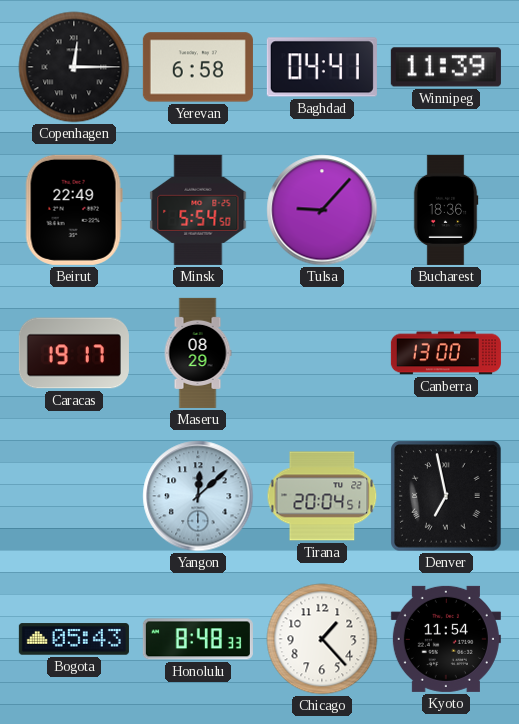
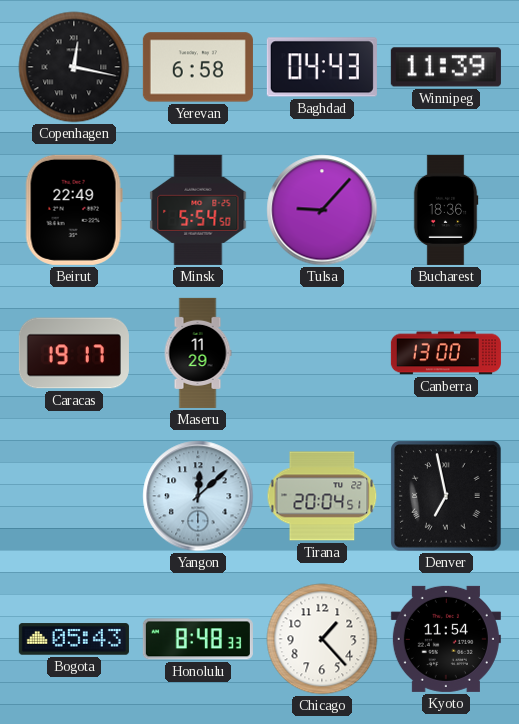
Copenhagen: 12:15 -> 12:17
Baghdad: 04:41 -> 04:43
Maseru: 08:29 -> 11:29
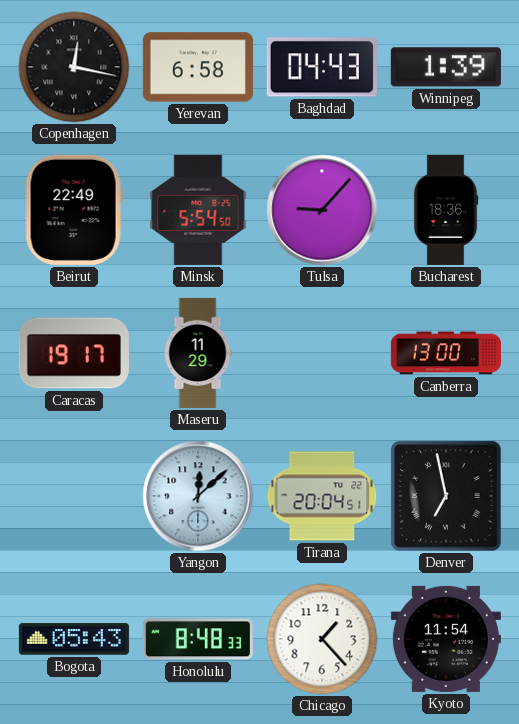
Winnipeg: 11:39 -> 1:39
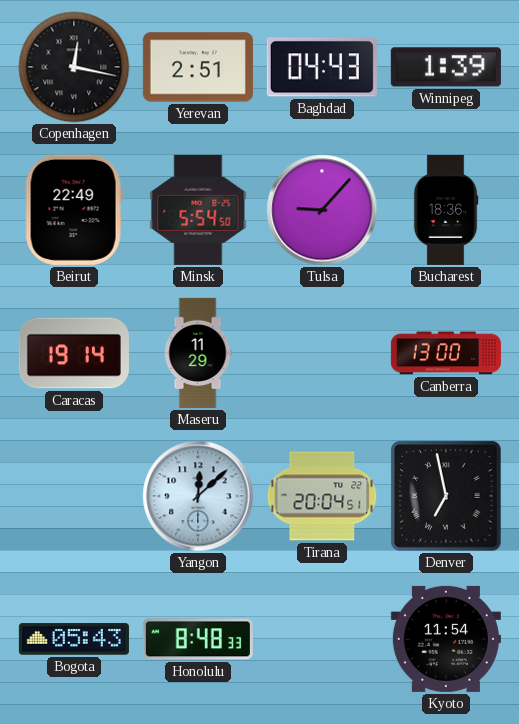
Yerevan: 6:58 -> 2:51
Caracas: 19:17 -> 19:14
Chicago: 1:23 -> none
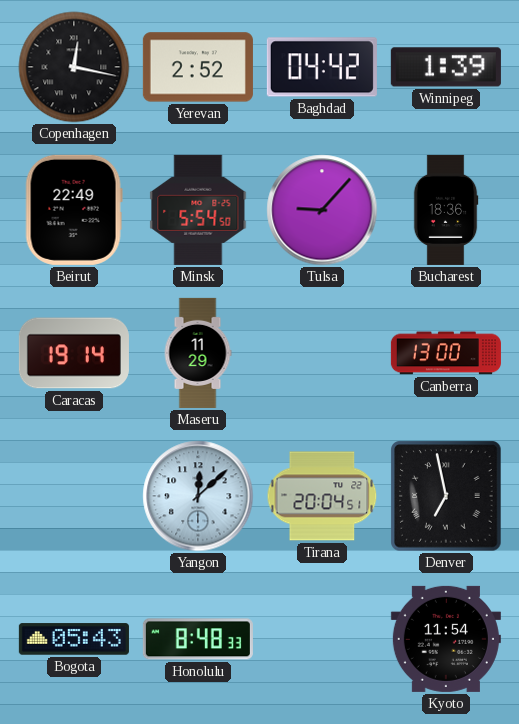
Yerevan: 2:51 -> 2:52
Baghdad: 04:43 -> 04:42
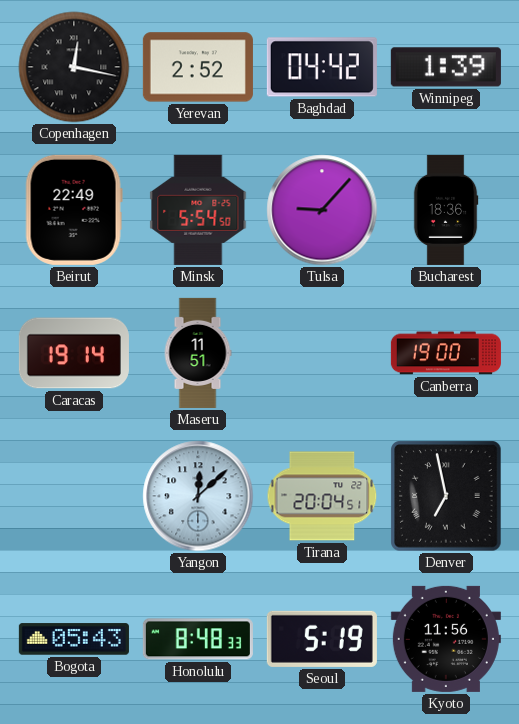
Maseru: 11:29 -> 11:51
Canberra: 13:00 -> 19:00
Seoul: none -> 5:19
Kyoto: 11:54 -> 11:56
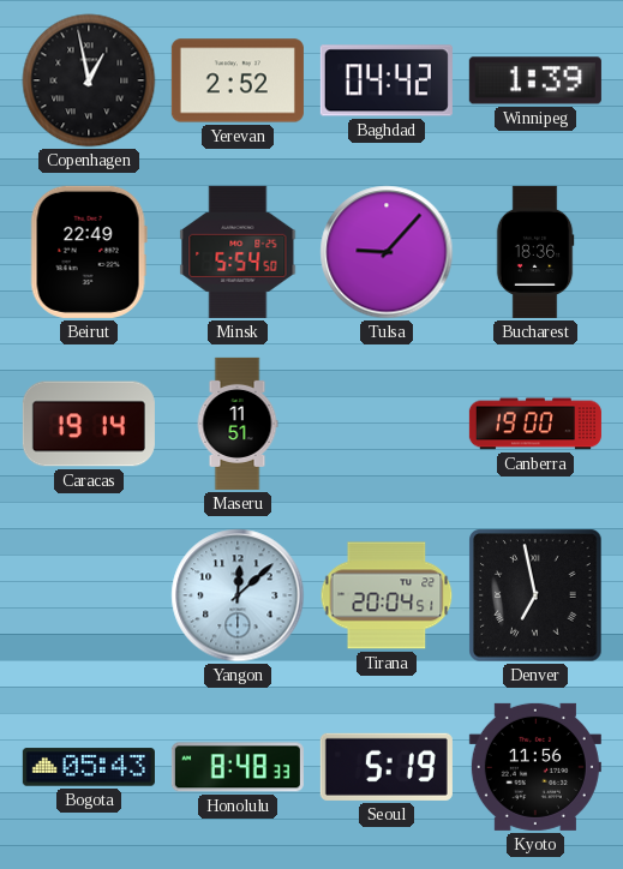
Copenhagen: 12:17 -> 12:58
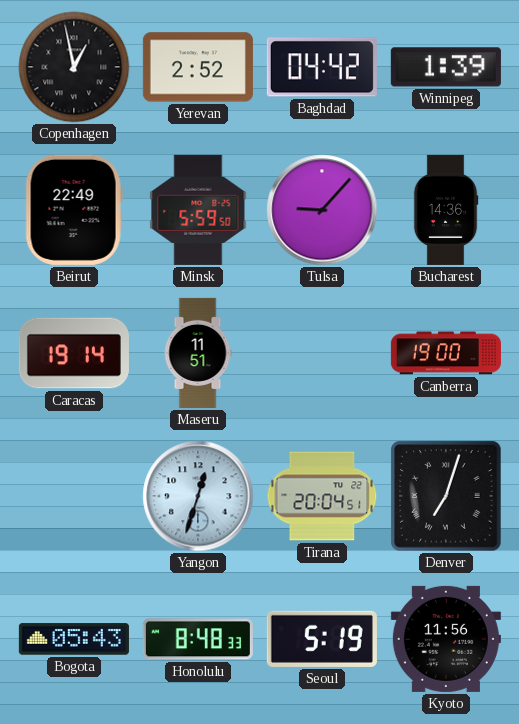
Minsk: 5:54 -> 5:59
Bucharest: 18:36 -> 14:36
Yangon: 12:08 -> 12:33
Denver: 6:58 -> 7:03
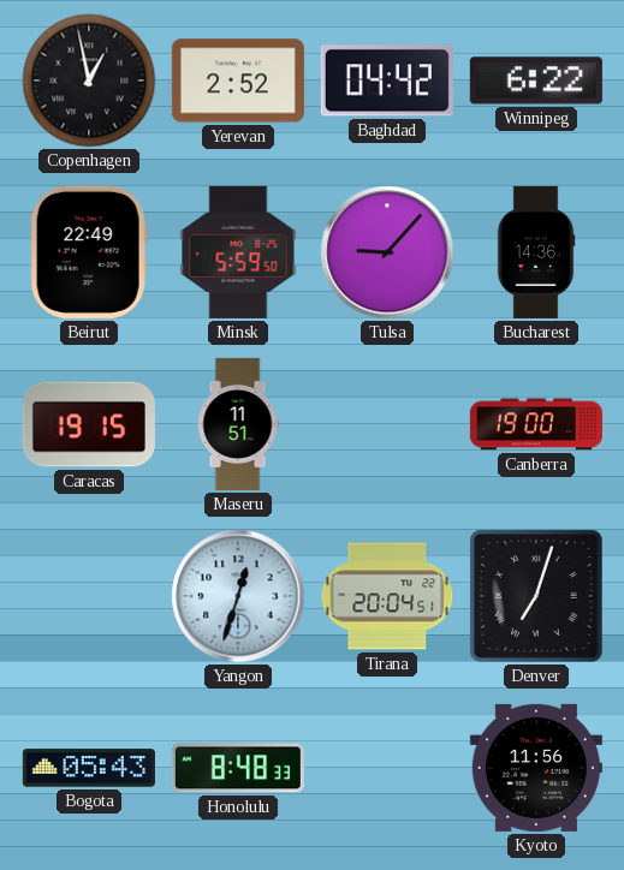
Winnipeg: 1:39 -> 6:22
Caracas: 19:14 -> 19:15
Seoul: 5:19 -> none
